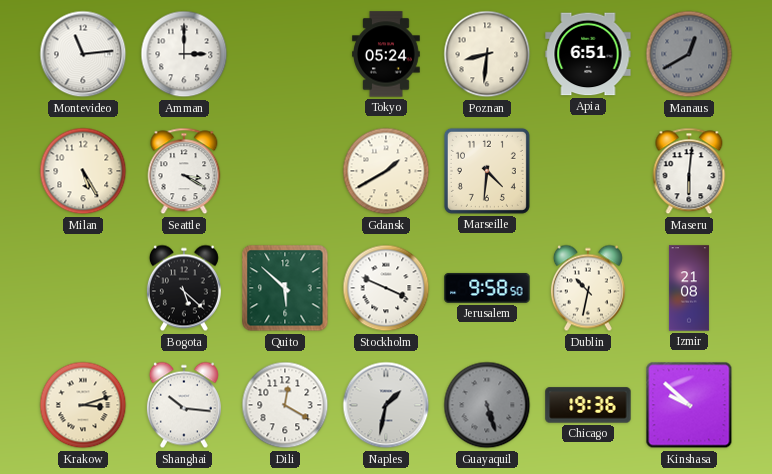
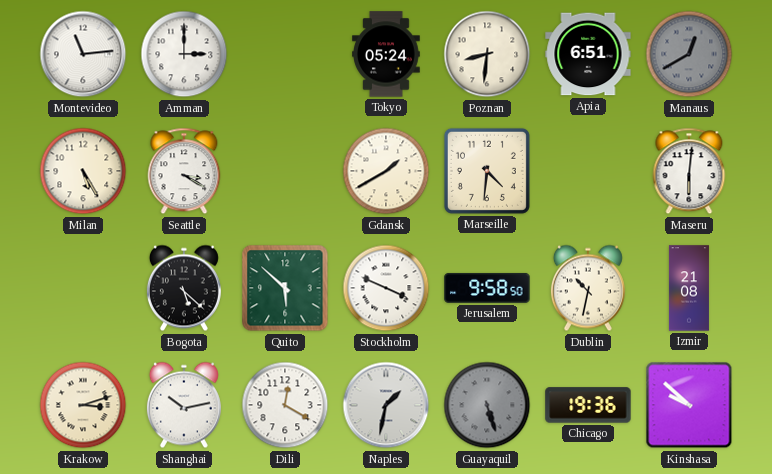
Shanghai: 10:16 -> 10:13
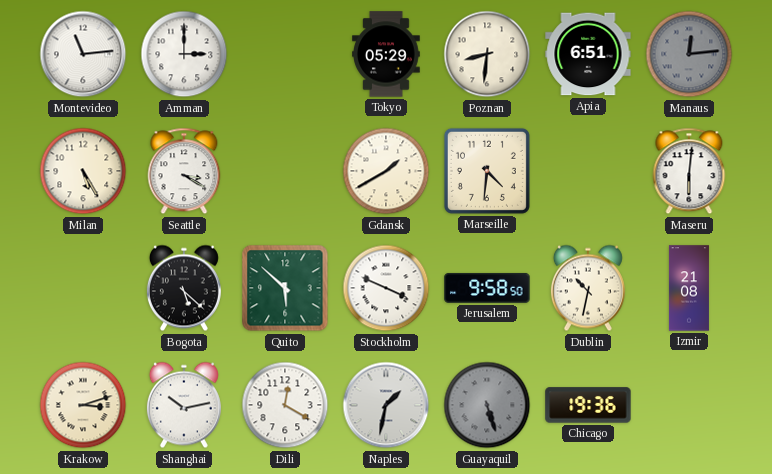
Tokyo: 05:24 -> 05:29
Manaus: 12:40 -> 12:14
Kinshasa: 9:52 -> none
